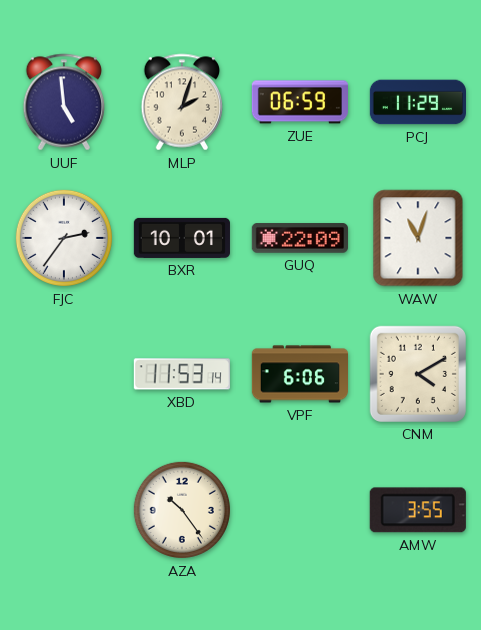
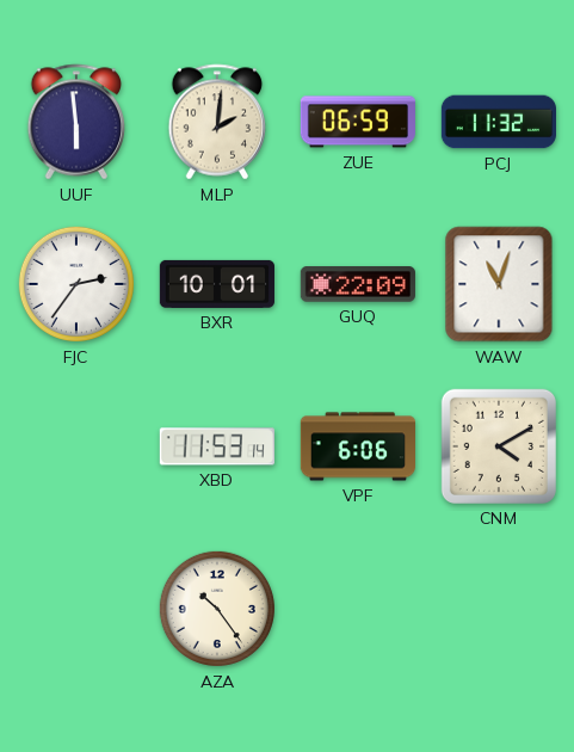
UUF: 4:59 -> 5:59
MLP: 2:03 -> 2:01
PCJ: 11:29 -> 11:32
AMW: 3:55 -> none
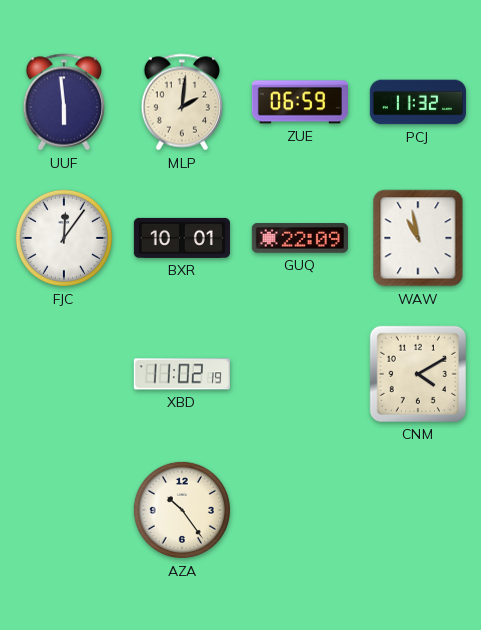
FJC: 2:36 -> 12:06
WAW: 11:03 -> 10:58
XBD: 11:53 -> 11:02
VPF: 6:06 -> none
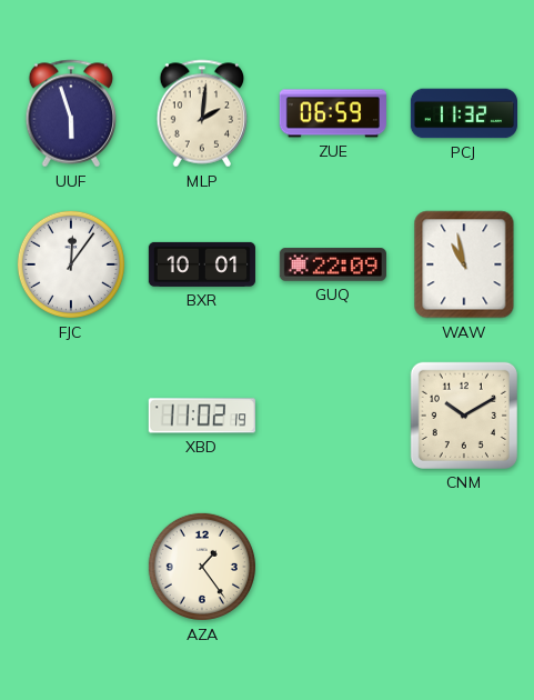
UUF: 5:59 -> 5:57
CNM: 4:10 -> 10:10
AZA: 10:24 -> 1:24
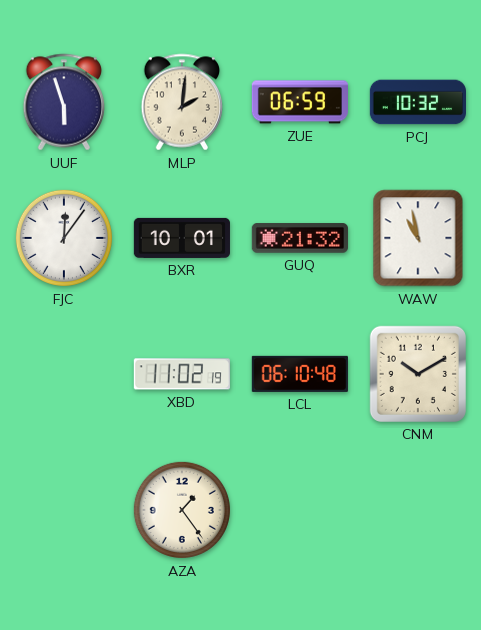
PCJ: 11:32 -> 10:32
GUQ: 22:09 -> 21:32
LCL: none -> 06:10
